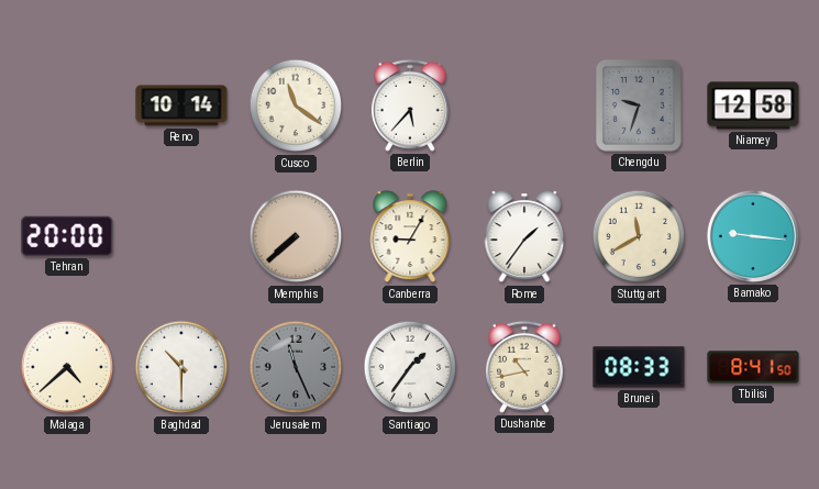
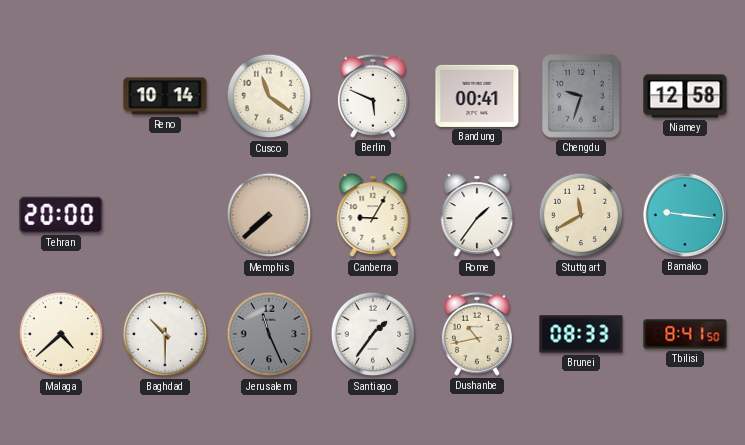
Berlin: 5:37 -> 5:49
Bandung: none -> 00:41
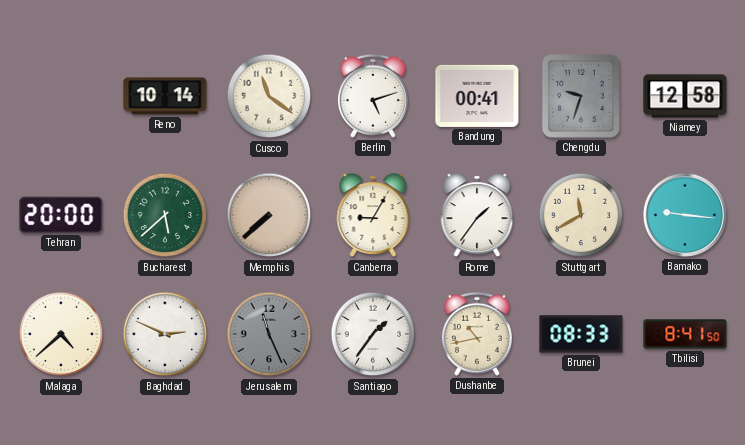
Berlin: 5:49 -> 5:12
Bucharest: none -> 5:38
Baghdad: 10:30 -> 2:49
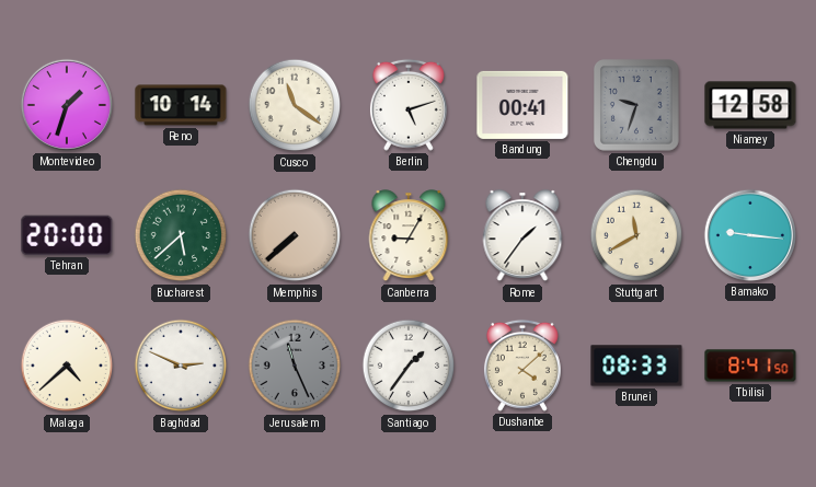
Montevideo: none -> 1:33
Dushanbe: 10:43 -> 4:08
